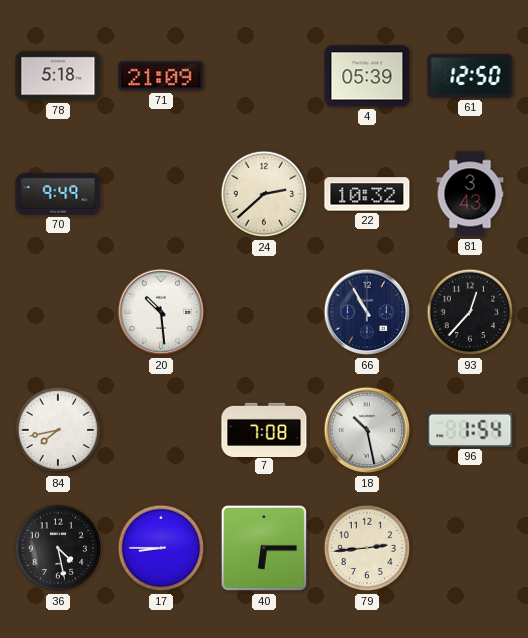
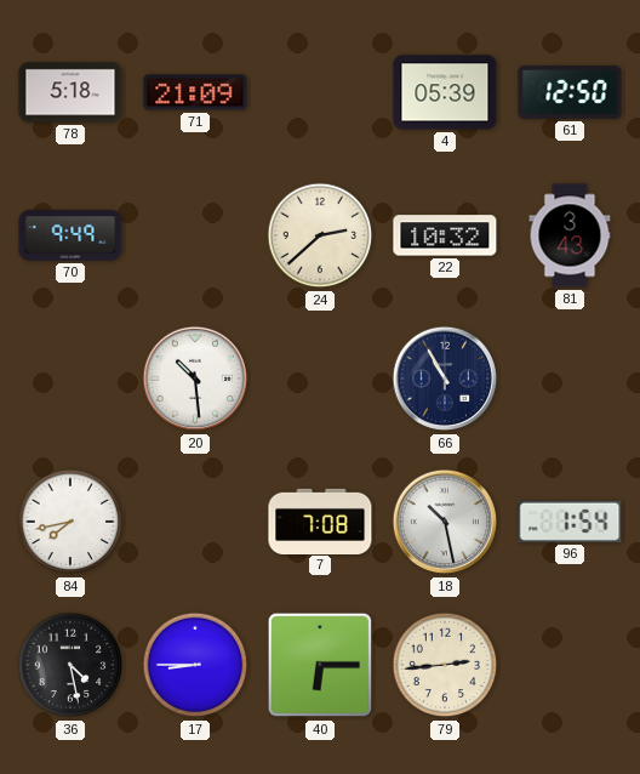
93: 12:37 -> none
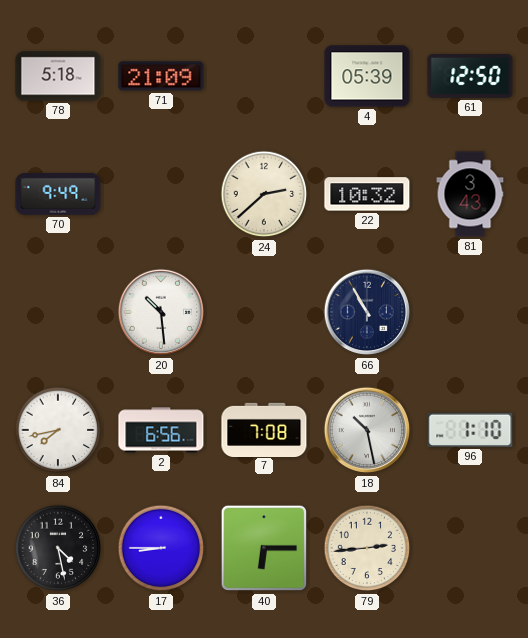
2: none -> 6:56
96: 1:54 -> 1:10
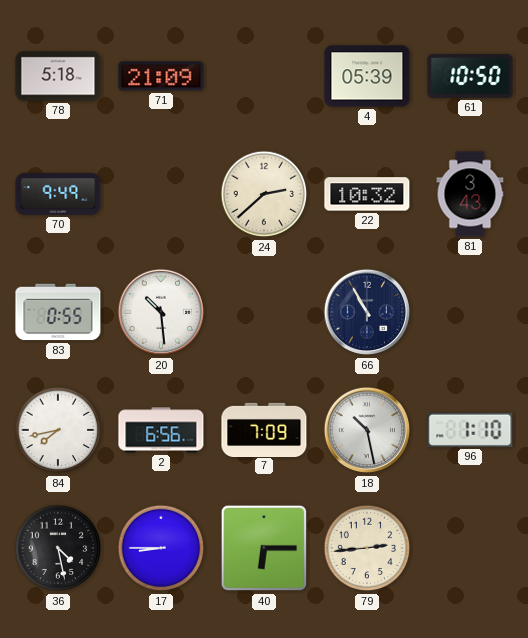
61: 12:50 -> 10:50
83: none -> 0:55
7: 7:08 -> 7:09
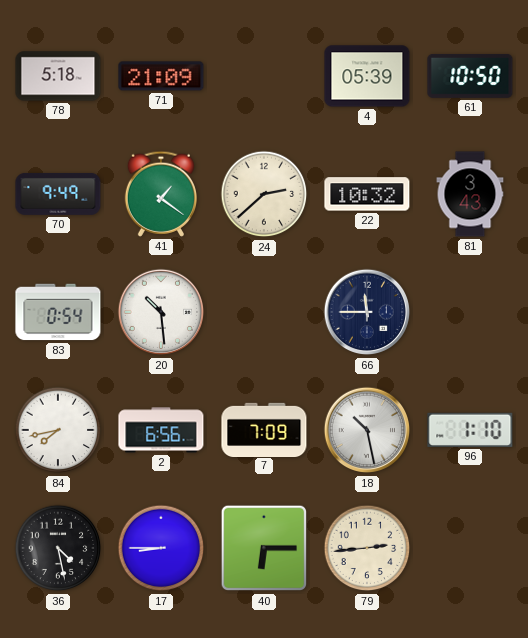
41: none -> 1:21
83: 0:55 -> 0:54
66: 10:55 -> 11:45
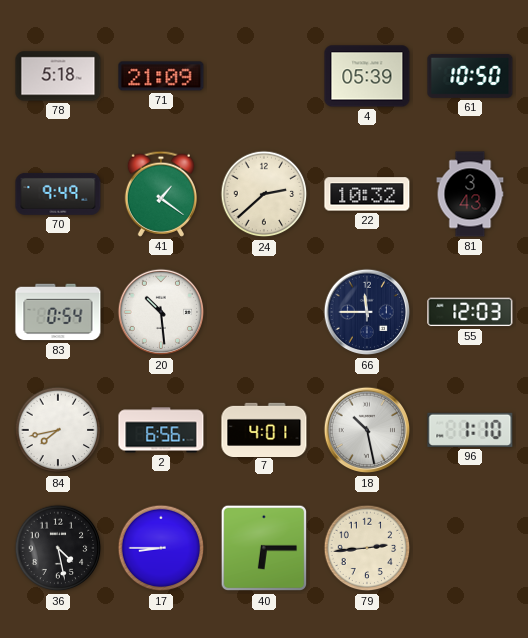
55: none -> 12:03
7: 7:09 -> 4:01
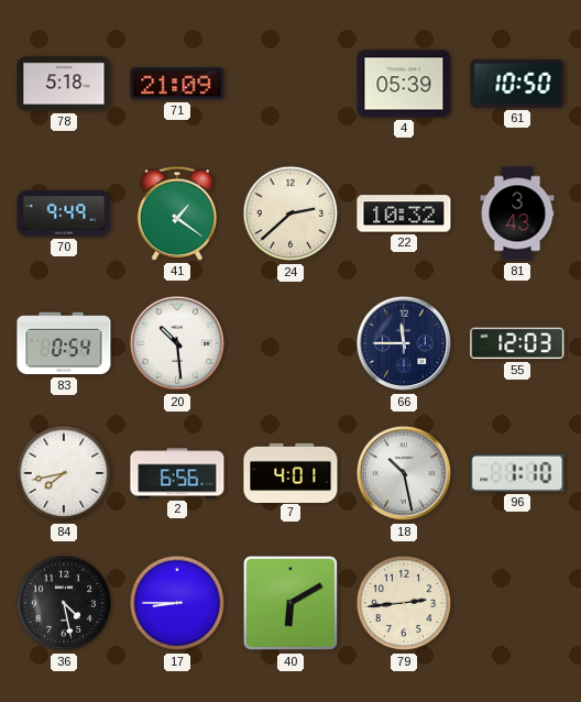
40: 6:15 -> 6:10
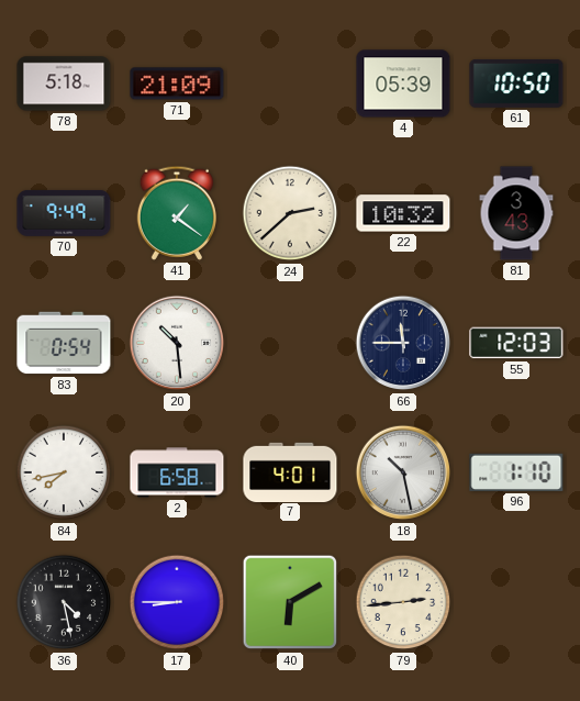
2: 6:56 -> 6:58
